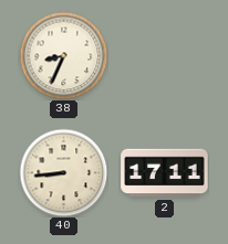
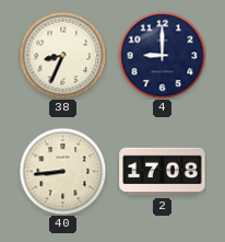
4: none -> 9:00
2: 17:11 -> 17:08
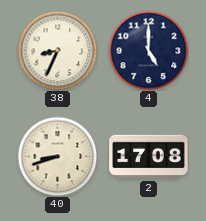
4: 9:00 -> 5:00
40: 8:44 -> 8:42
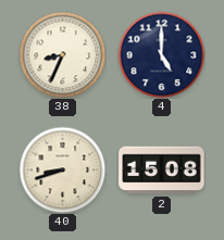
2: 17:08 -> 15:08
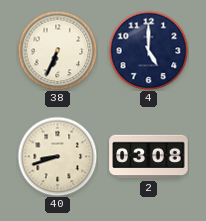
38: 8:34 -> 6:34
2: 15:08 -> 03:08
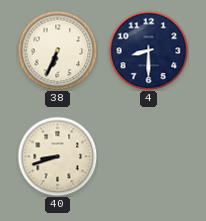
4: 5:00 -> 8:30
2: 03:08 -> none
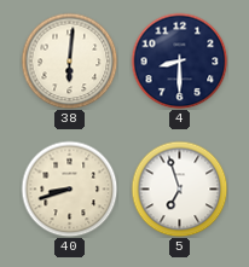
38: 6:34 -> 6:01
5: none -> 6:57
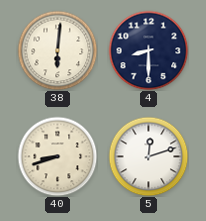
5: 6:57 -> 12:12
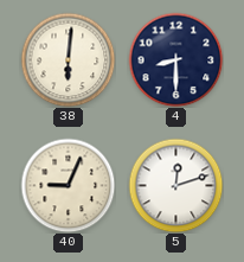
40: 8:42 -> 9:04
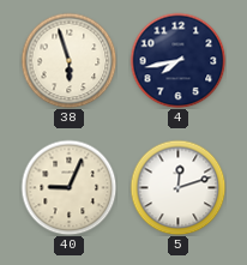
38: 6:01 -> 5:57
4: 8:30 -> 7:43
